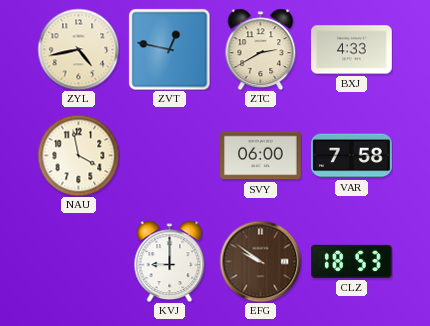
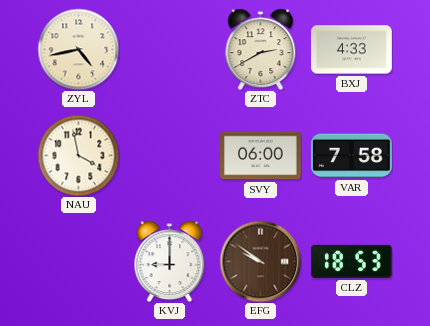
ZVT: 12:47 -> none
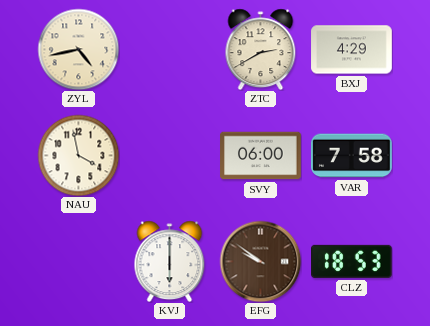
BXJ: 4:33 -> 4:29
KVJ: 9:00 -> 6:00
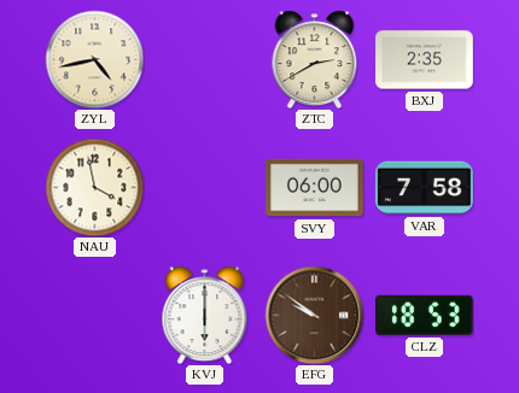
BXJ: 4:29 -> 2:35
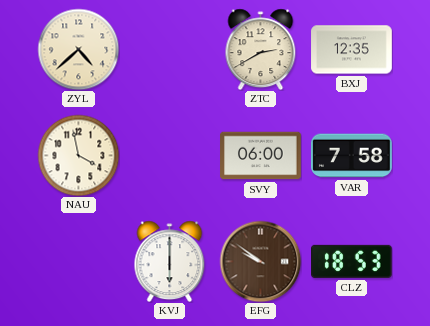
ZYL: 4:43 -> 4:38
BXJ: 2:35 -> 12:35
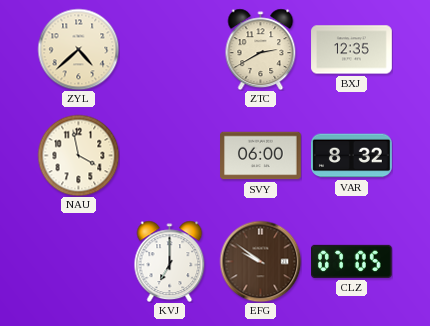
VAR: 7:58 -> 8:32
KVJ: 6:00 -> 7:00
CLZ: 18:53 -> 07:05
